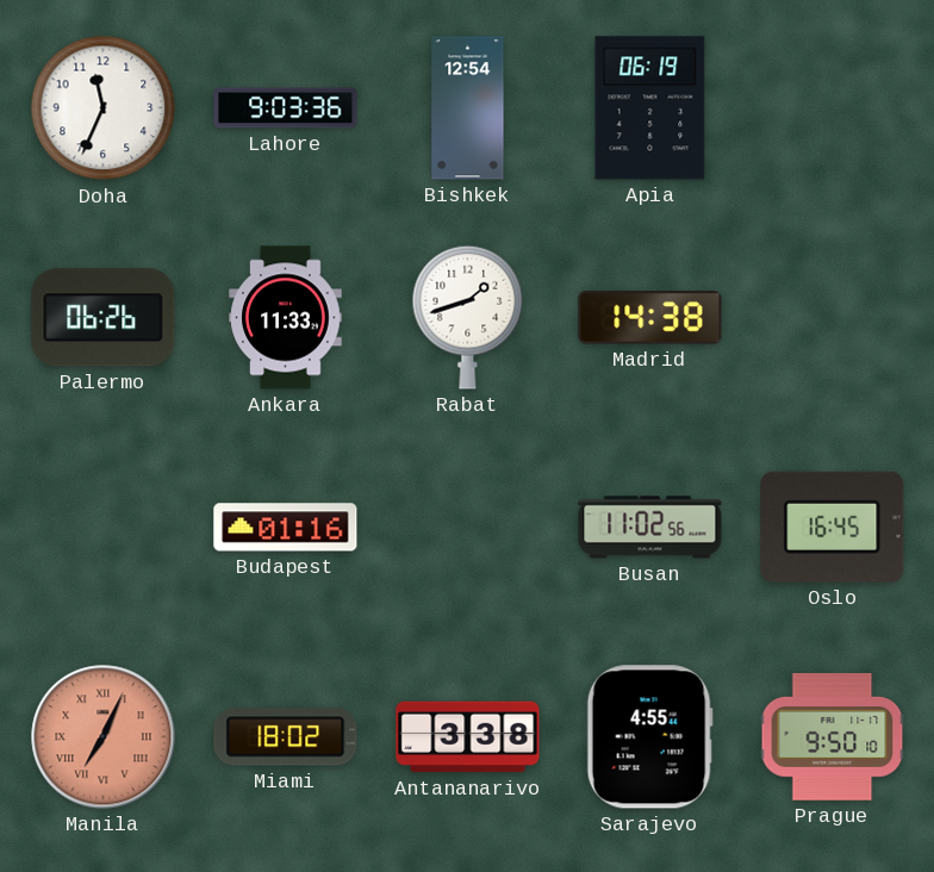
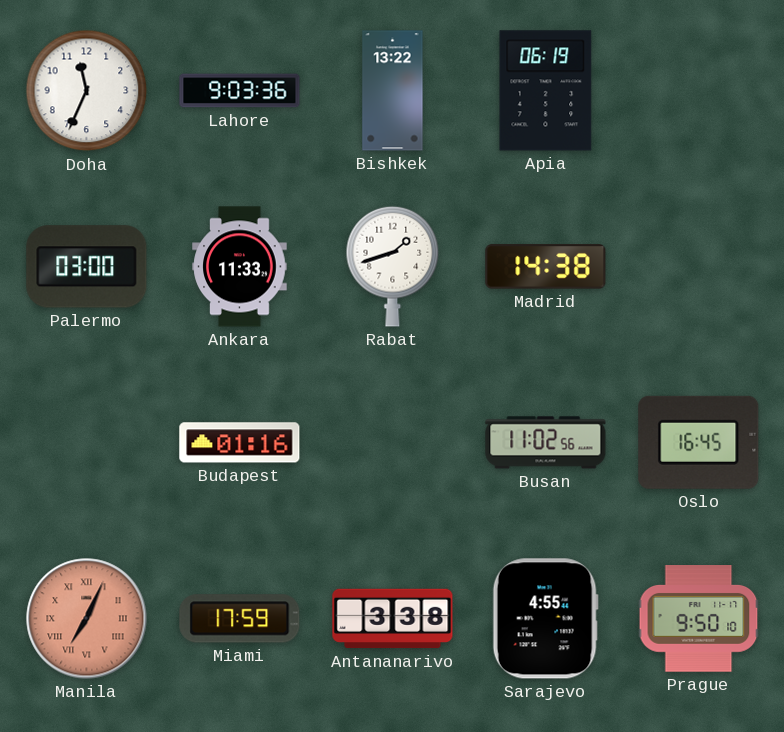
Bishkek: 12:54 -> 13:22
Palermo: 06:26 -> 03:00
Miami: 18:02 -> 17:59
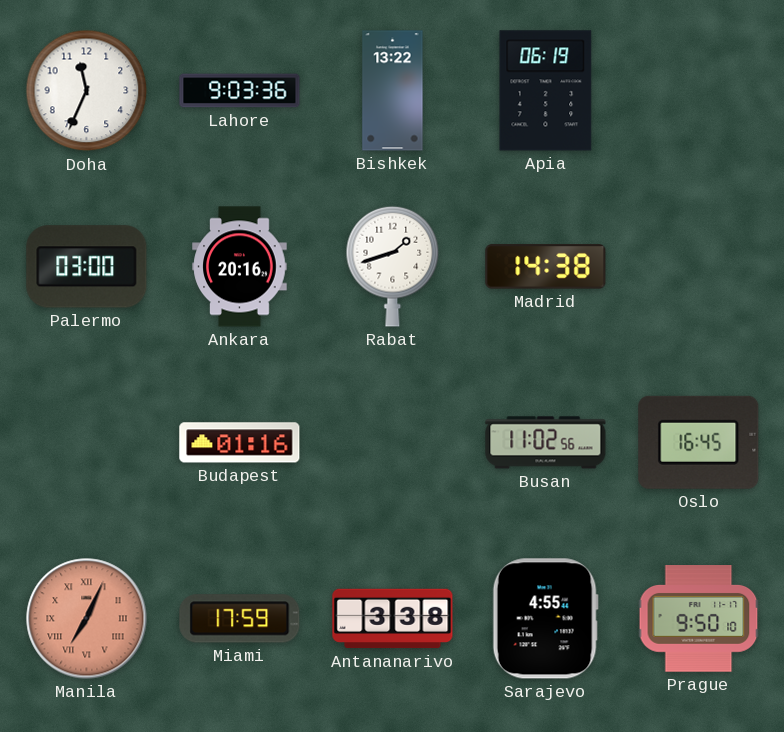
Ankara: 11:33 -> 20:16
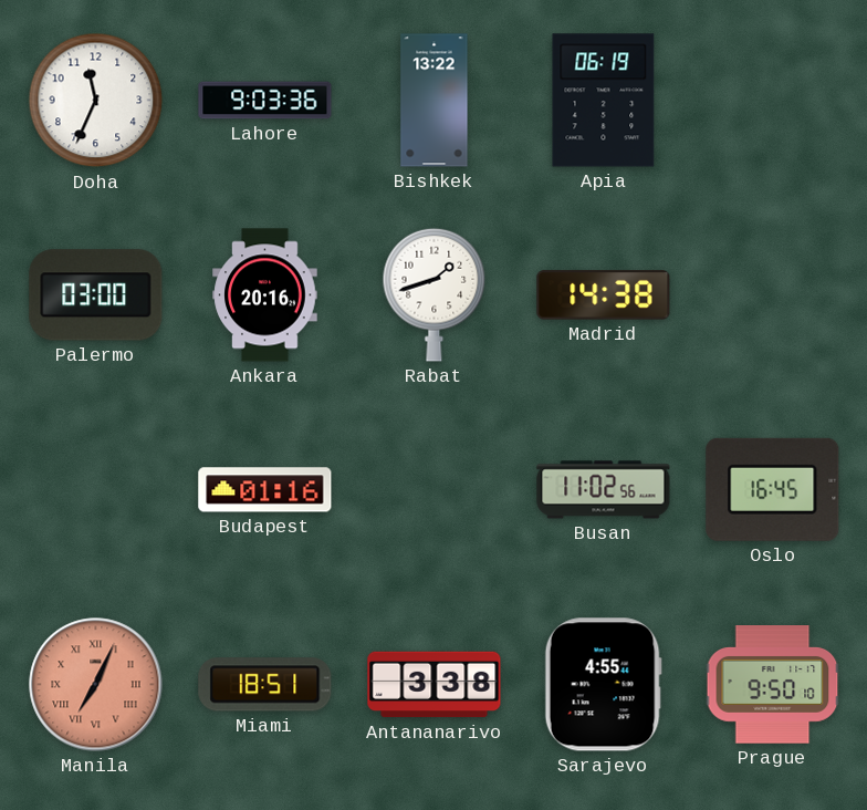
Miami: 17:59 -> 18:51
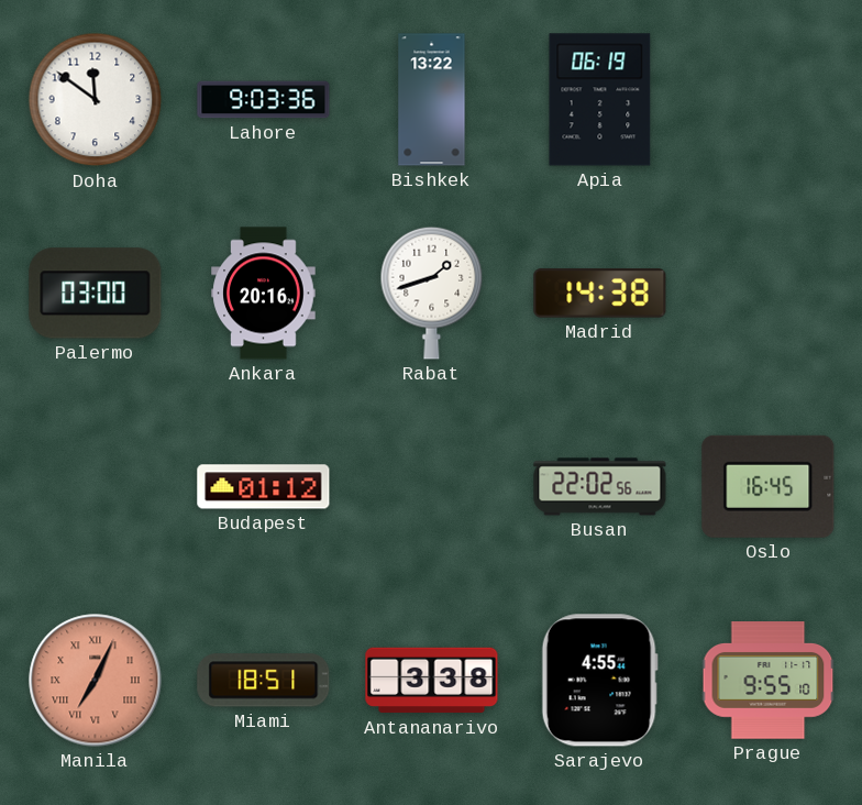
Doha: 11:34 -> 11:51
Budapest: 01:16 -> 01:12
Busan: 11:02 -> 22:02
Prague: 9:50 -> 9:55
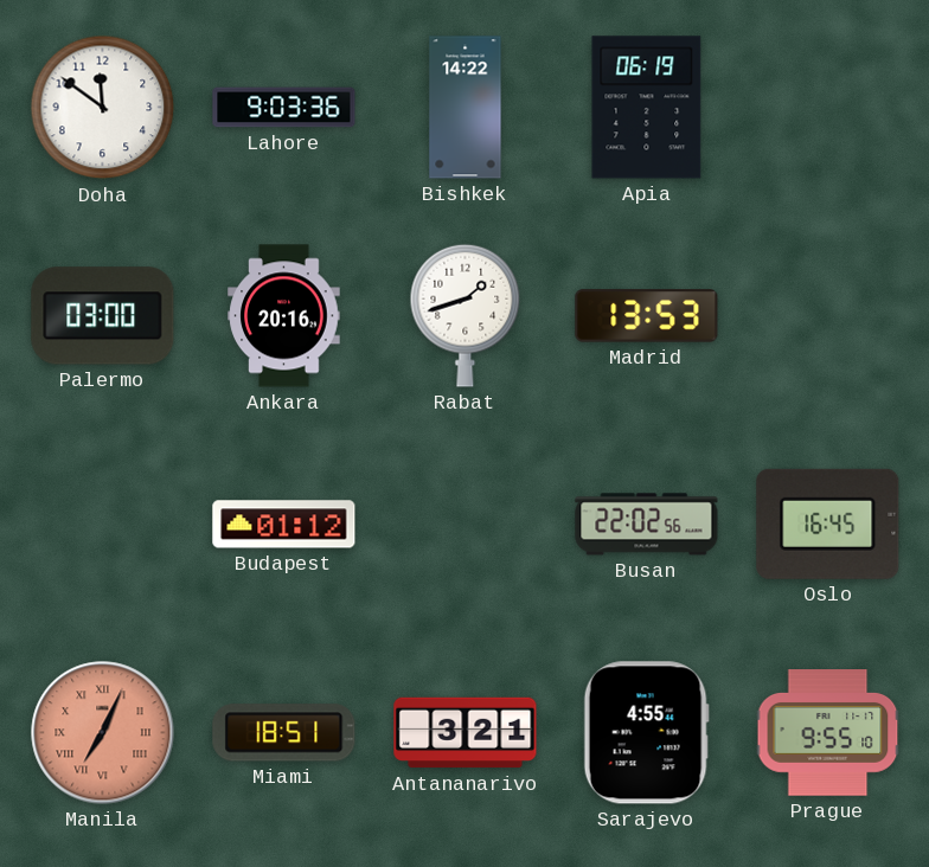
Bishkek: 13:22 -> 14:22
Madrid: 14:38 -> 13:53
Antananarivo: 3:38 -> 3:21
